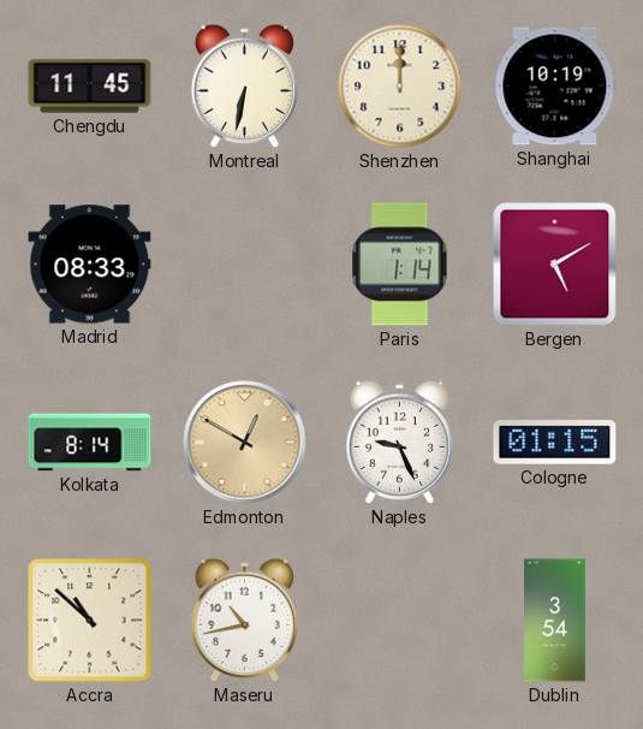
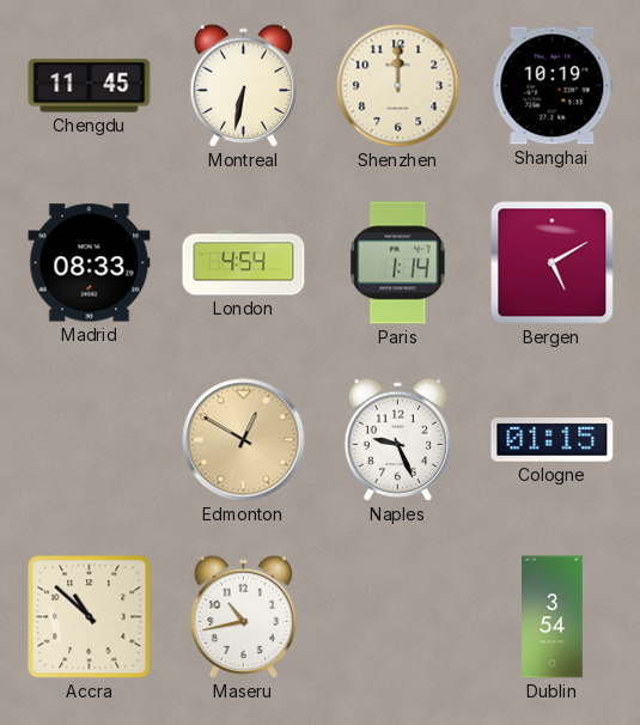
London: none -> 4:54
Kolkata: 8:14 -> none
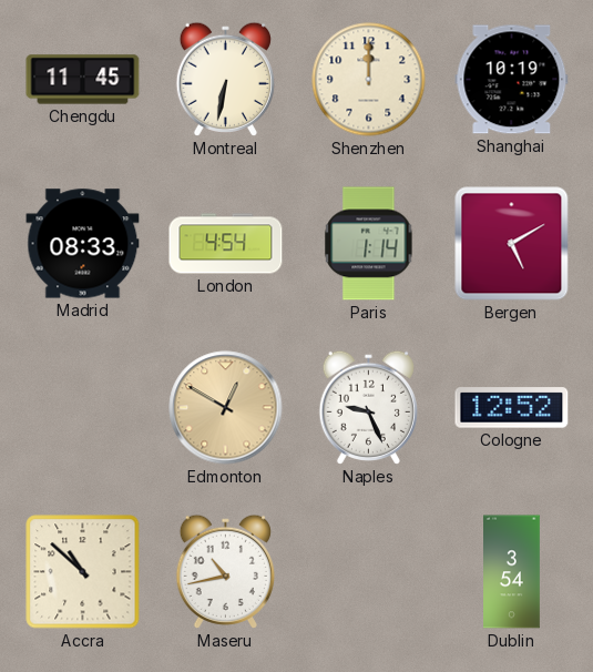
Cologne: 01:15 -> 12:52
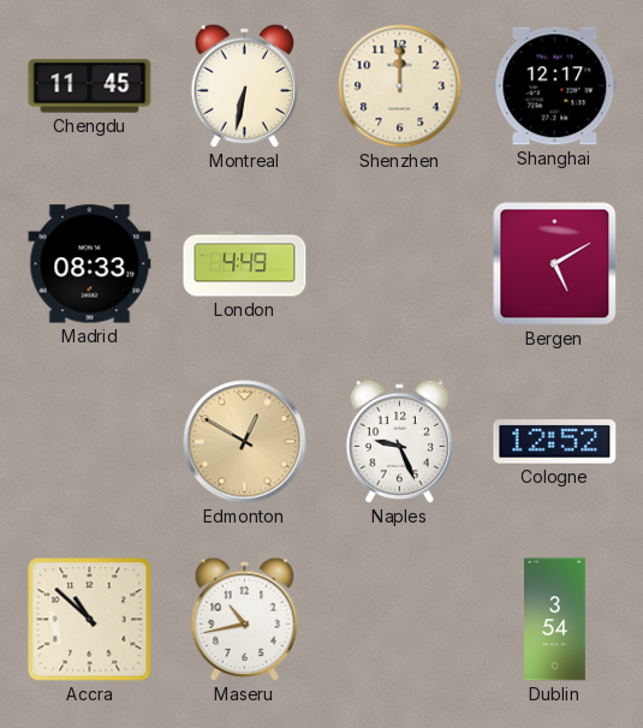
Shanghai: 10:19 -> 12:17
London: 4:54 -> 4:49
Paris: 1:14 -> none
